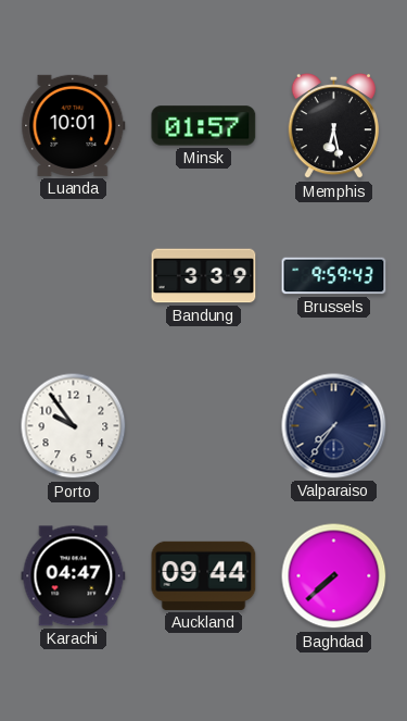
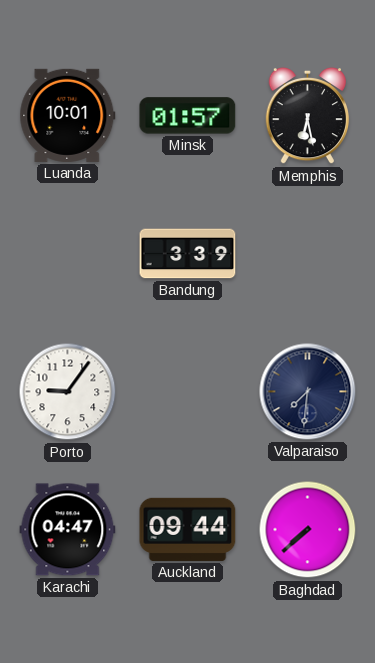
Brussels: 9:59 -> none
Porto: 9:54 -> 9:06
Valparaiso: 7:36 -> 7:31
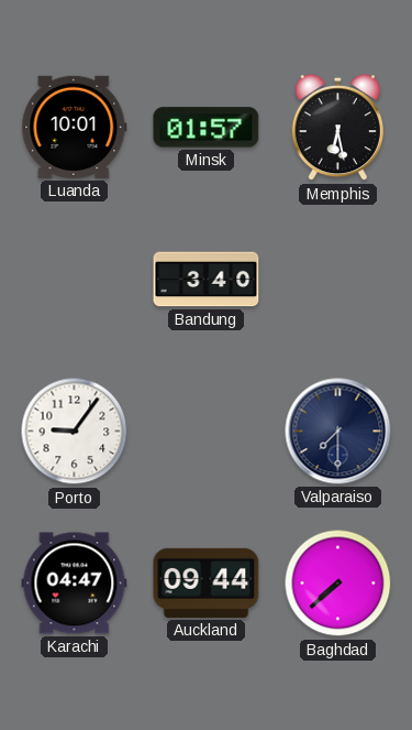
Bandung: 3:39 -> 3:40
Valparaiso: 7:31 -> 7:30
